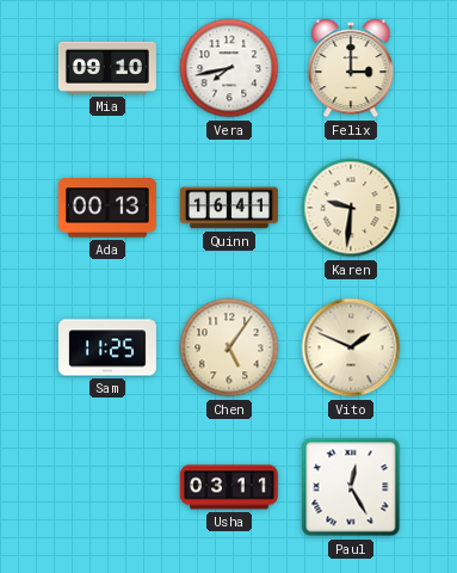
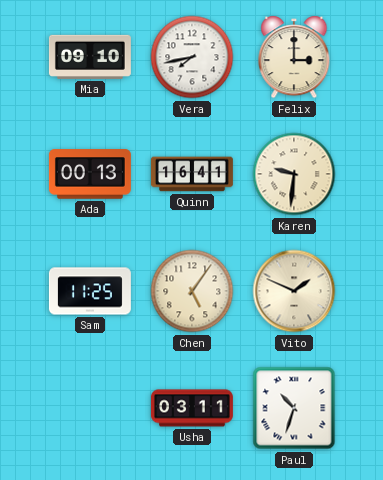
Paul: 12:25 -> 10:33
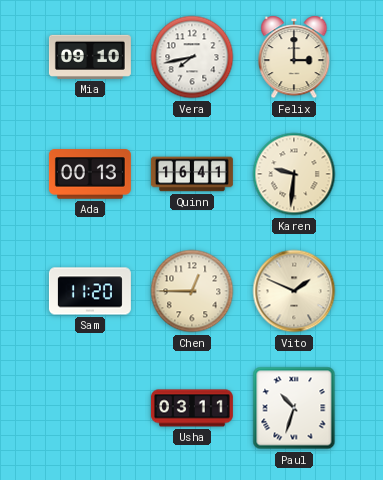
Sam: 11:25 -> 11:20
Chen: 5:06 -> 12:45
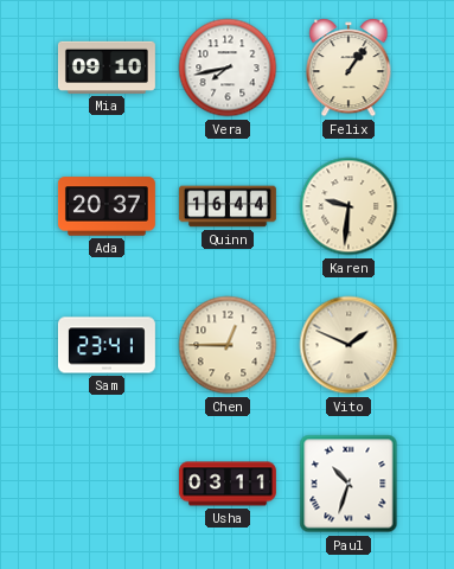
Felix: 3:00 -> 1:06
Ada: 00:13 -> 20:37
Quinn: 16:41 -> 16:44
Sam: 11:20 -> 23:41
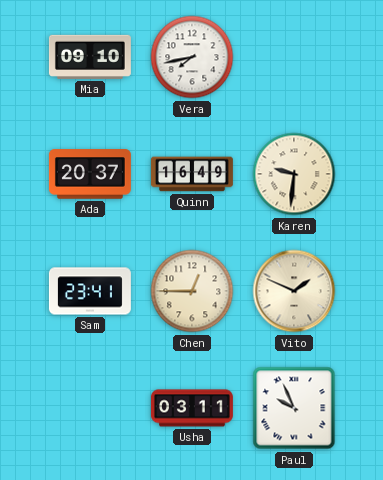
Felix: 1:06 -> none
Quinn: 16:44 -> 16:49
Paul: 10:33 -> 9:56
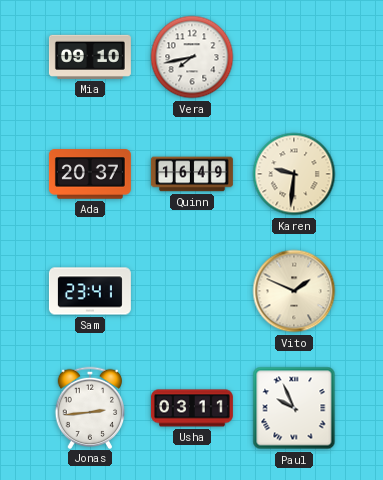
Chen: 12:45 -> none
Jonas: none -> 2:44
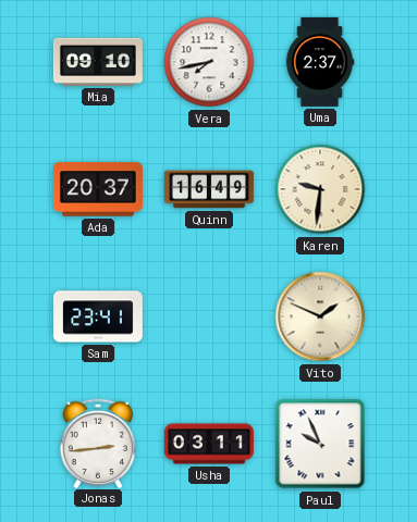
Uma: none -> 2:37
